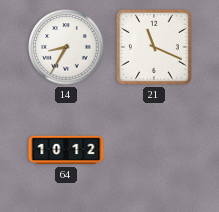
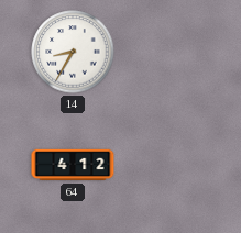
21: 11:19 -> none
64: 10:12 -> 4:12
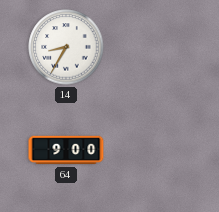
64: 4:12 -> 9:00
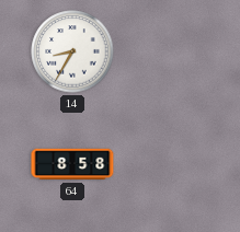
64: 9:00 -> 8:58
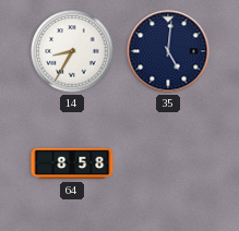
35: none -> 5:01
